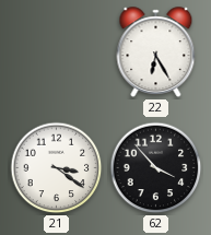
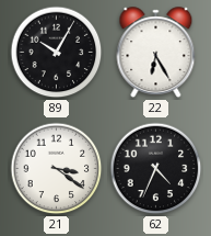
89: none -> 10:05
62: 3:53 -> 4:34
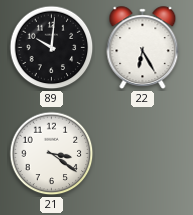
89: 10:05 -> 10:01
62: 4:34 -> none
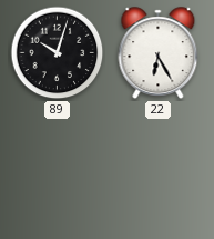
89: 10:01 -> 10:03
21: 3:21 -> none
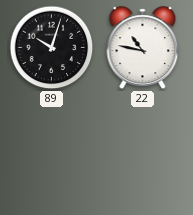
22: 6:25 -> 10:47
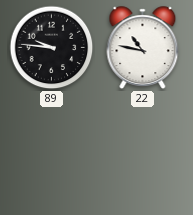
89: 10:03 -> 9:46
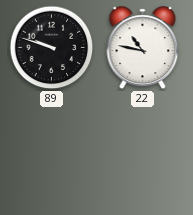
89: 9:46 -> 9:48
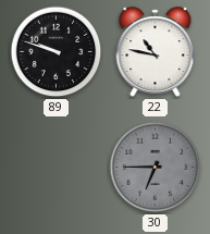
30: none -> 6:45
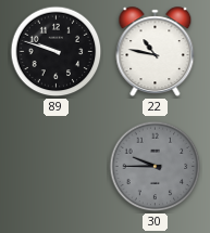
30: 6:45 -> 9:45
